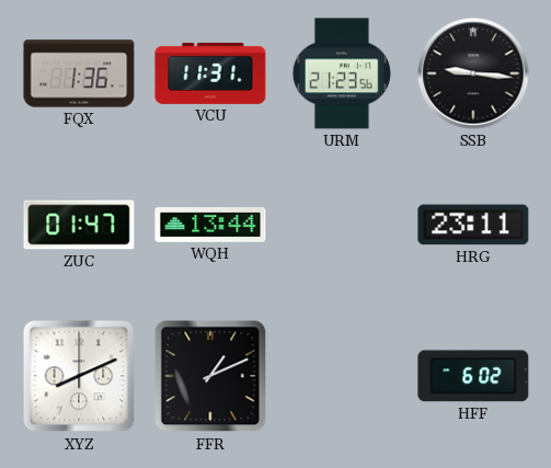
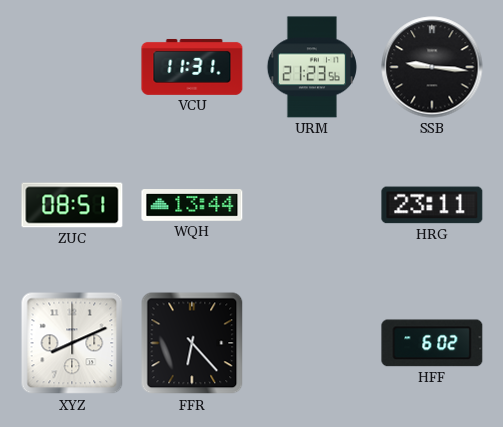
FQX: 1:36 -> none
ZUC: 01:47 -> 08:51
FFR: 1:11 -> 6:23
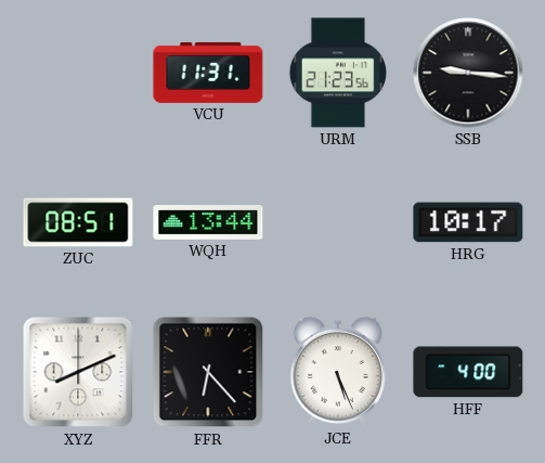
HRG: 23:11 -> 10:17
JCE: none -> 5:26
HFF: 6:02 -> 4:00
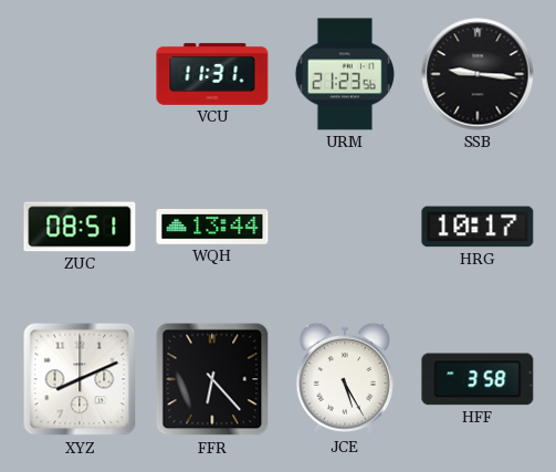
JCE: 5:26 -> 5:25
HFF: 4:00 -> 3:58
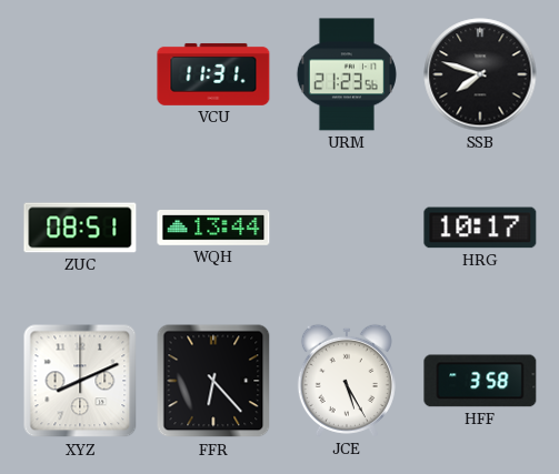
SSB: 9:16 -> 7:48
